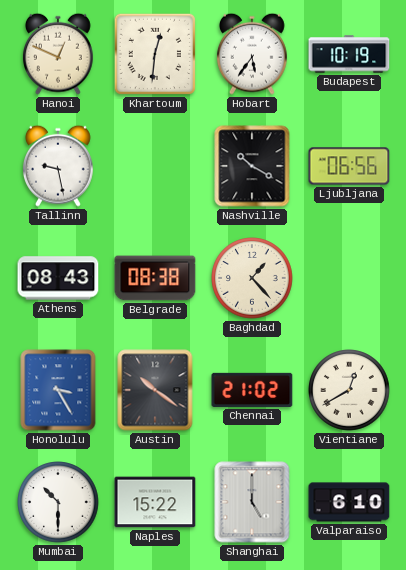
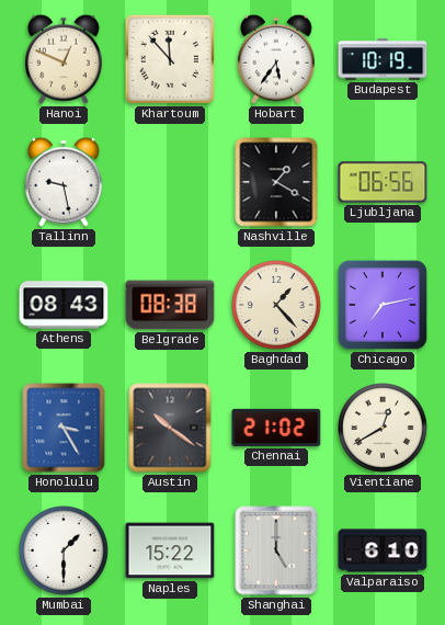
Khartoum: 12:31 -> 11:53
Nashville: 10:20 -> 1:20
Chicago: none -> 7:13
Mumbai: 10:30 -> 1:30
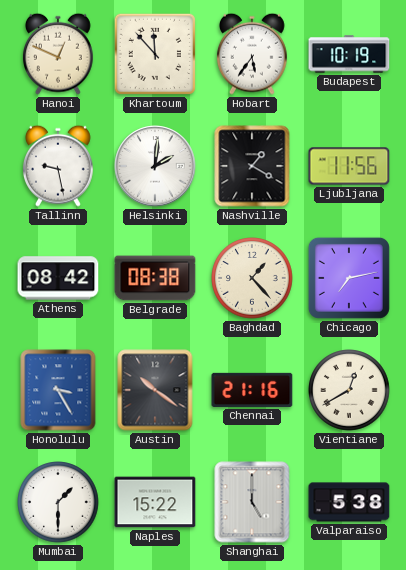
Helsinki: none -> 2:01
Ljubljana: 06:56 -> 11:56
Athens: 08:43 -> 08:42
Chennai: 21:02 -> 21:16
Valparaiso: 6:10 -> 5:38
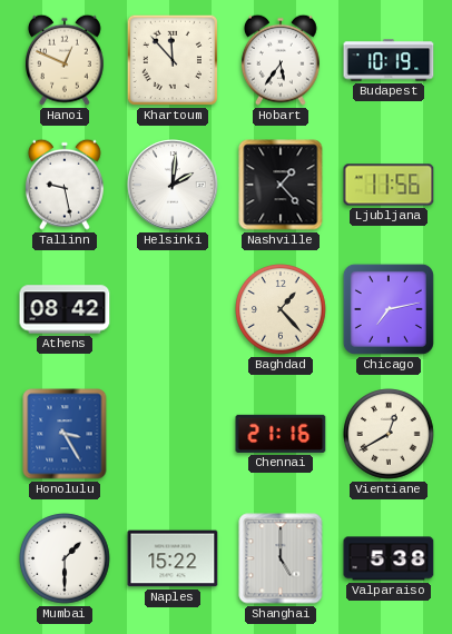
Nashville: 1:20 -> 1:23
Belgrade: 08:38 -> none
Austin: 10:21 -> none
